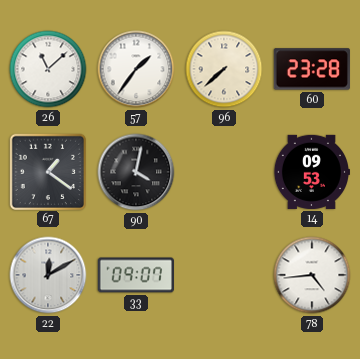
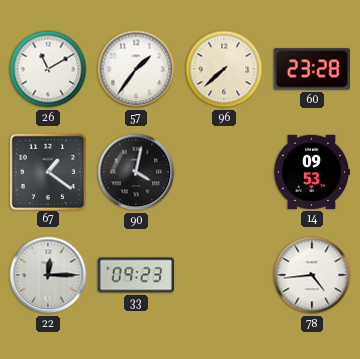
26: 11:08 -> 11:10
22: 12:10 -> 12:15
33: 09:07 -> 09:23
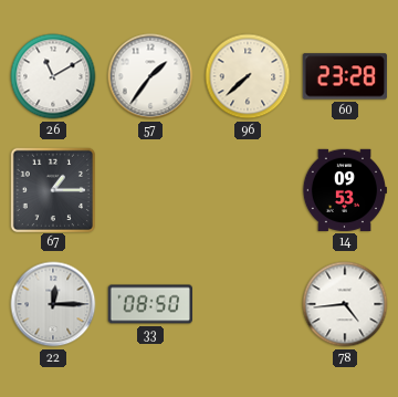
67: 1:21 -> 1:15
90: 4:02 -> none
33: 09:23 -> 08:50
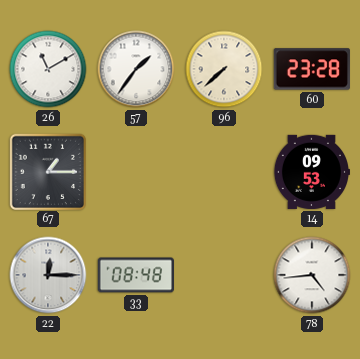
33: 08:50 -> 08:48
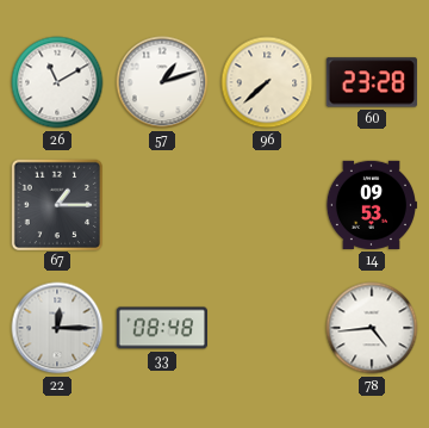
57: 1:36 -> 1:12
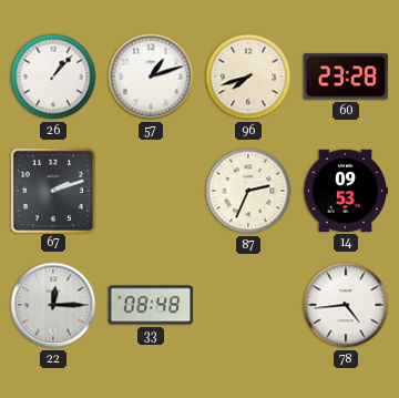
26: 11:10 -> 1:07
96: 7:38 -> 7:42
67: 1:15 -> 2:12
87: none -> 2:34
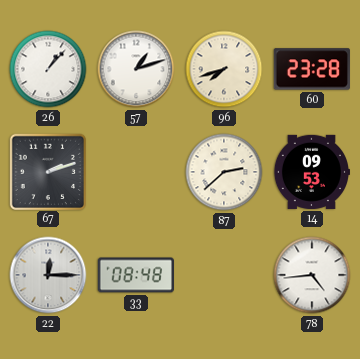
87: 2:34 -> 2:38
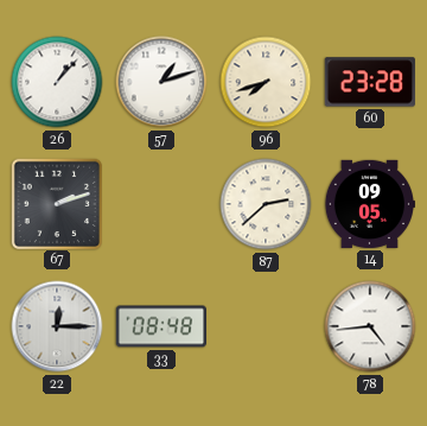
14: 09:53 -> 09:05
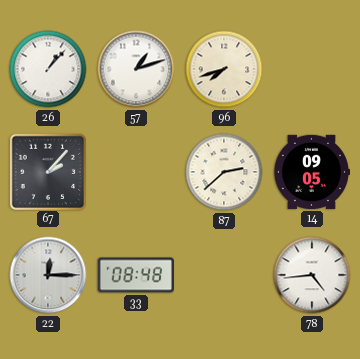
60: 23:28 -> none
67: 2:12 -> 2:07
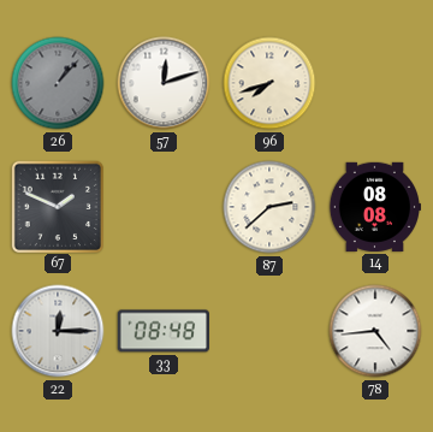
26 dial: white -> grey
57: 1:12 -> 12:12
67: 2:07 -> 1:49
14: 09:05 -> 08:08
